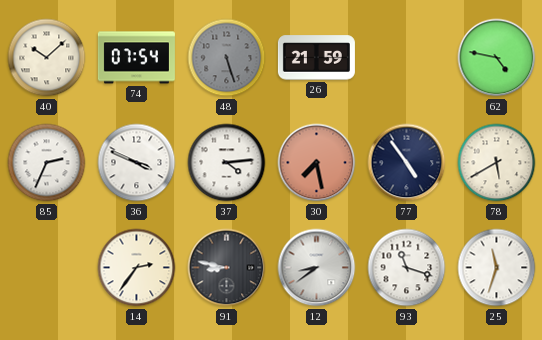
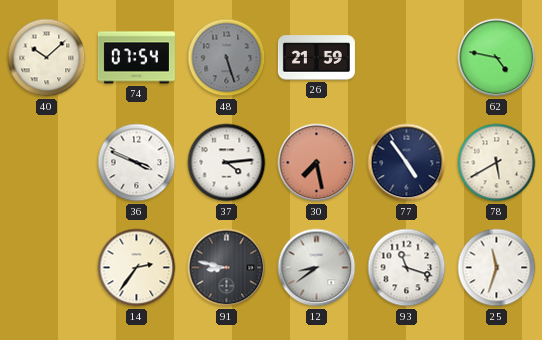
85: 2:34 -> none
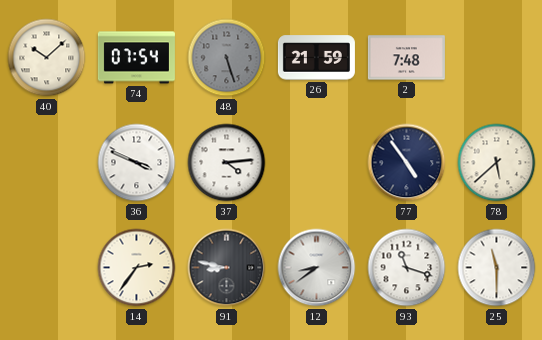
2: none -> 7:48
62: 4:47 -> none
30: 7:28 -> none
78: 5:40 -> 5:38
25: 11:33 -> 11:30
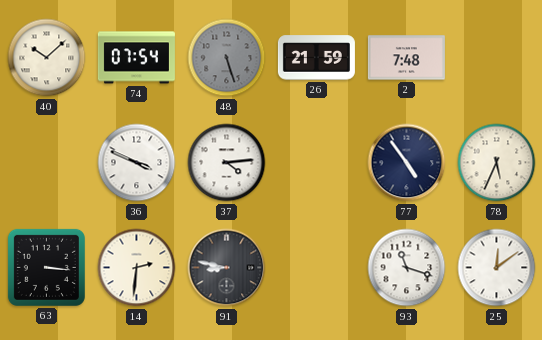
78: 5:38 -> 5:34
63: none -> 3:16
14: 2:36 -> 2:31
12: 8:39 -> none
25: 11:30 -> 12:09
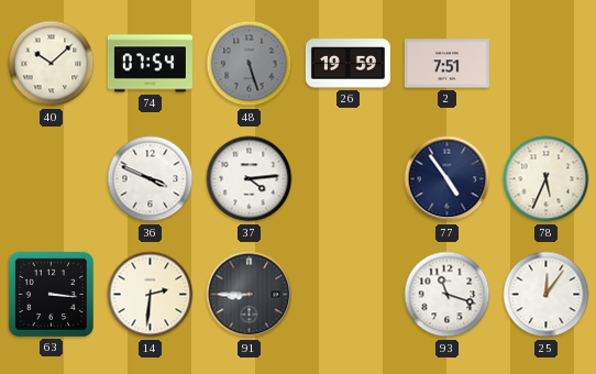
26: 21:59 -> 19:59
2: 7:48 -> 7:51
91: 8:47 -> 8:45
25: 12:09 -> 12:06
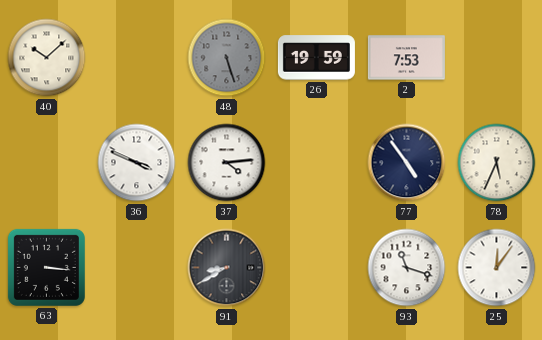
74: 07:54 -> none
2: 7:51 -> 7:53
14: 2:31 -> none
91: 8:45 -> 8:40
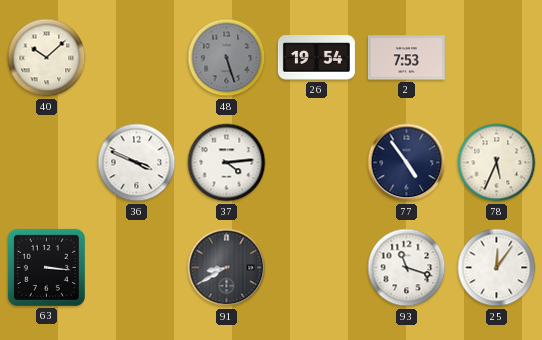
26: 19:59 -> 19:54
